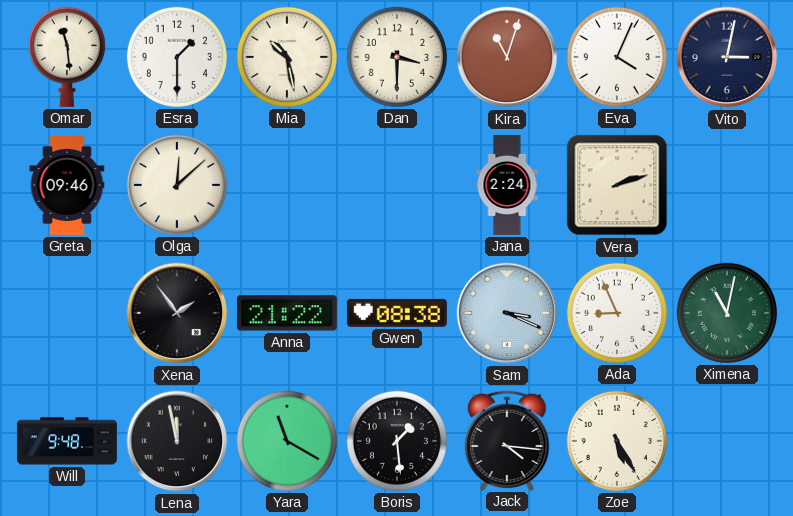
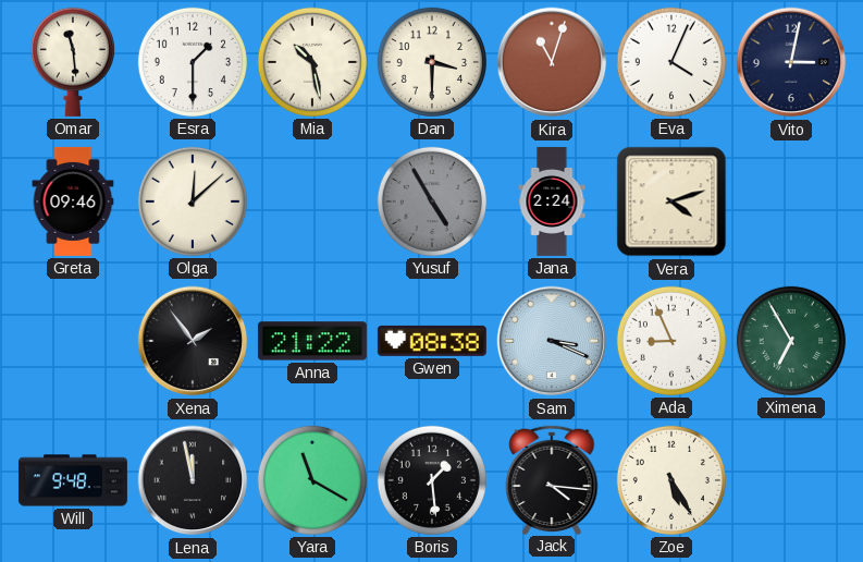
Yusuf: none -> 4:55
Vera: 2:12 -> 4:12
Ximena: 11:02 -> 6:55
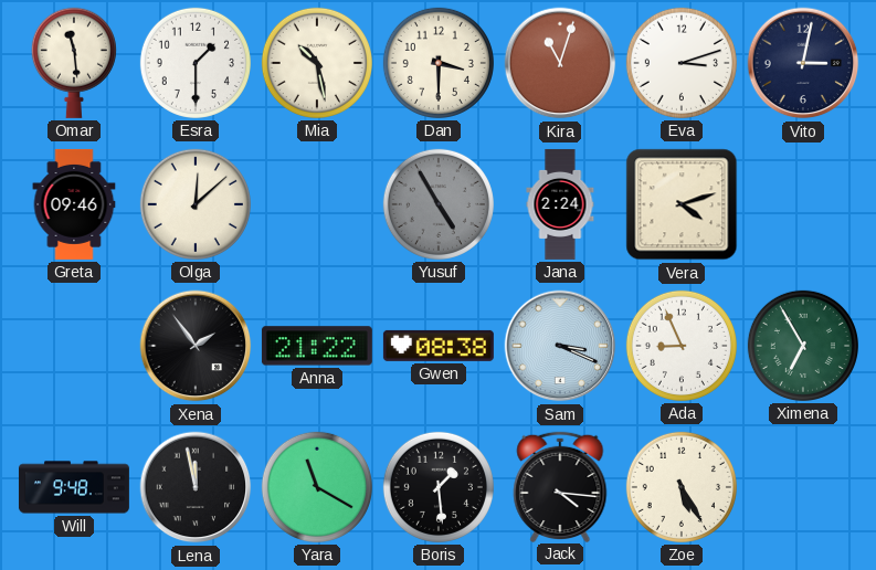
Eva: 4:04 -> 3:12
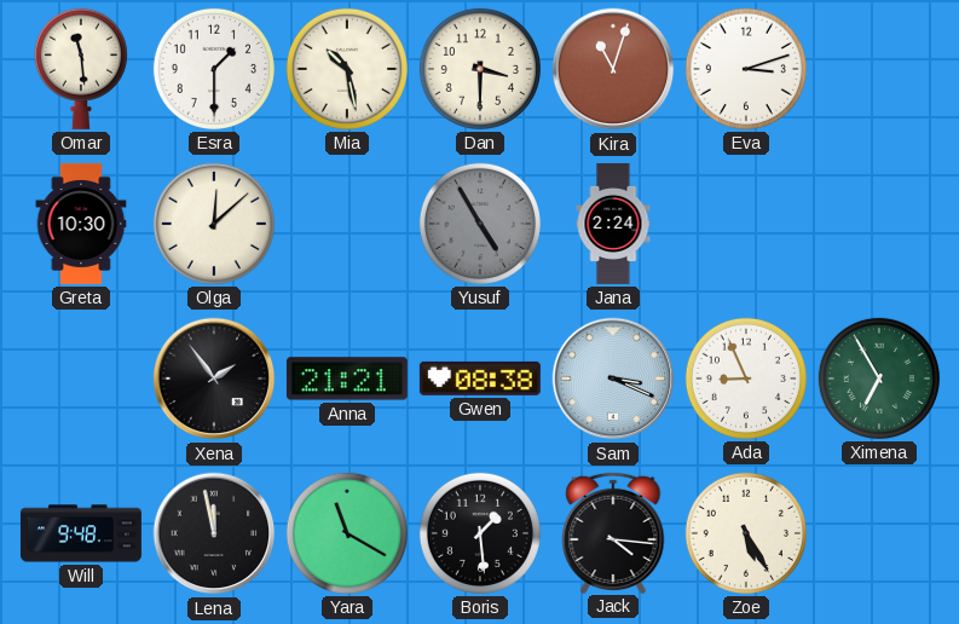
Vito: 3:02 -> none
Greta: 09:46 -> 10:30
Vera: 4:12 -> none
Anna: 21:22 -> 21:21
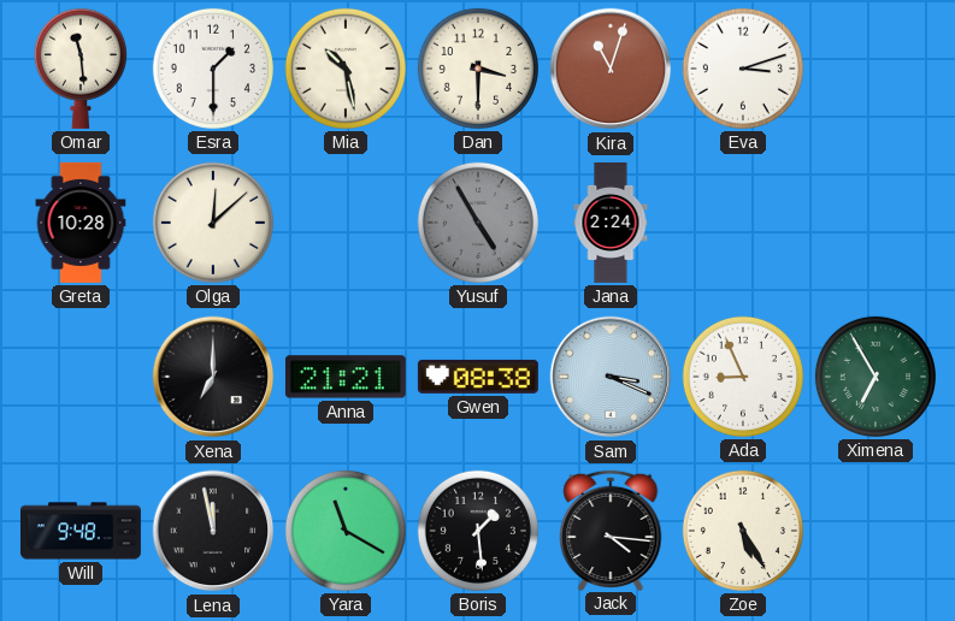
Greta: 10:30 -> 10:28
Xena: 1:54 -> 7:00
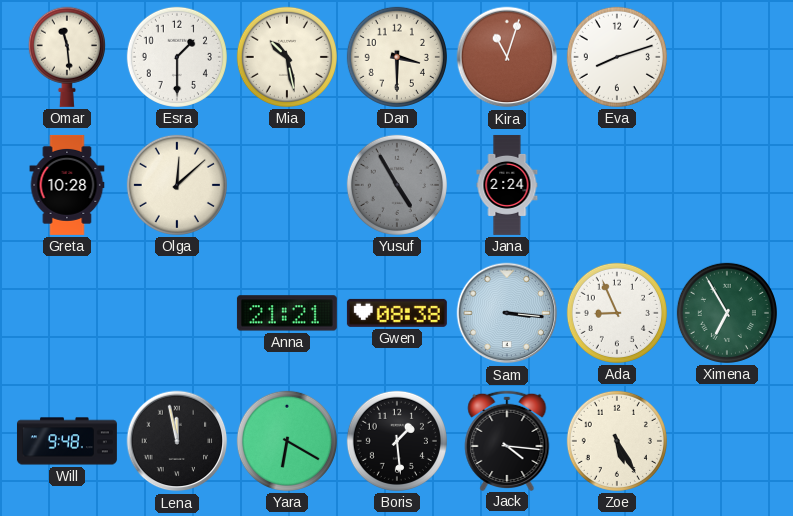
Eva: 3:12 -> 8:12
Xena: 7:00 -> none
Sam: 3:19 -> 3:16
Yara: 11:20 -> 6:20
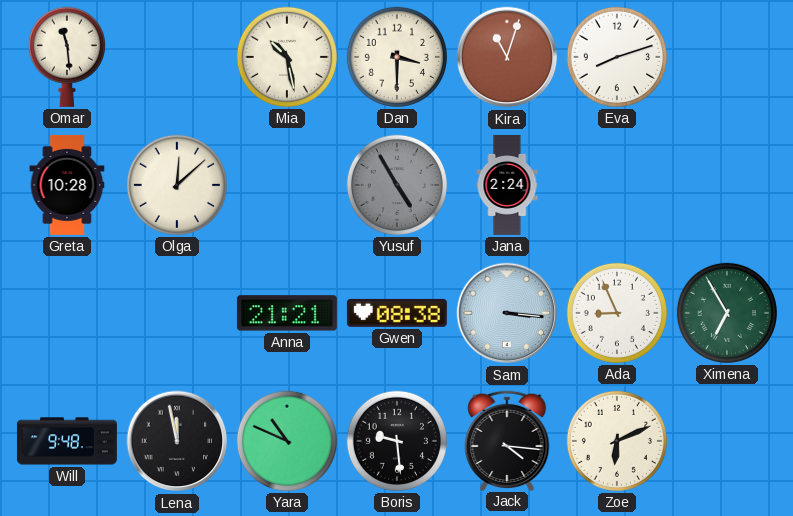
Esra: 1:30 -> none
Yara: 6:20 -> 10:49
Boris: 1:29 -> 9:29
Zoe: 5:25 -> 6:11
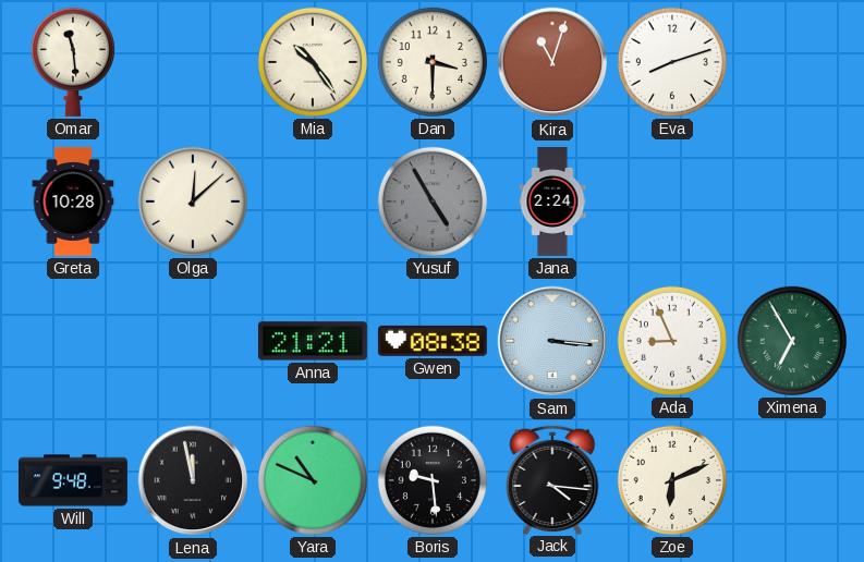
Mia: 10:28 -> 10:24
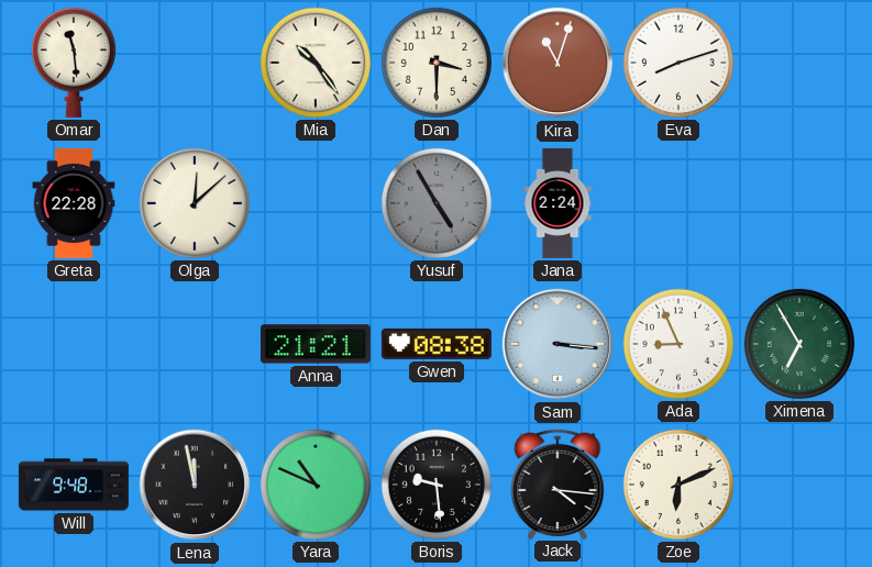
Greta: 10:28 -> 22:28
